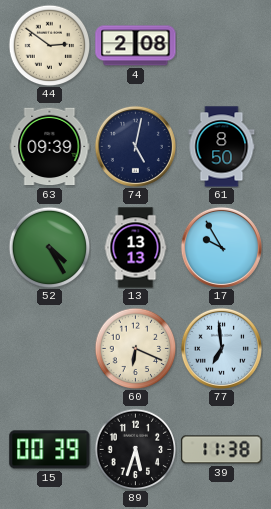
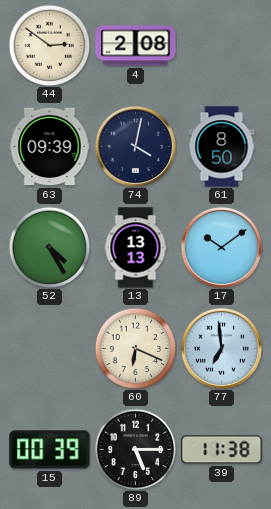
74: 5:02 -> 4:02
17: 9:55 -> 10:09
89: 5:33 -> 5:15
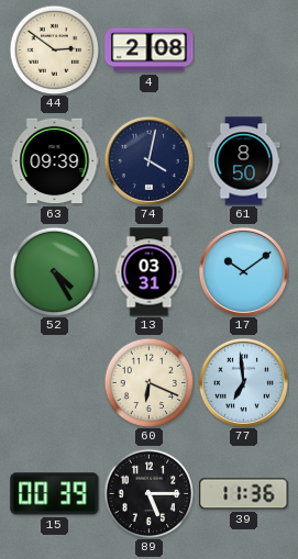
13: 13:13 -> 03:31
39: 11:38 -> 11:36
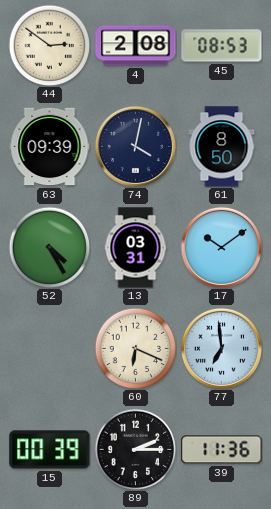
45: none -> 08:53
89: 5:15 -> 2:15
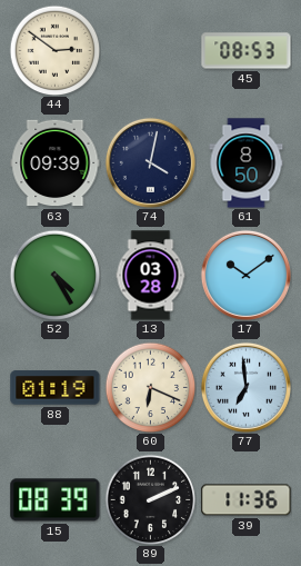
4: 2:08 -> none
13: 03:31 -> 03:28
88: none -> 01:19
15: 00:39 -> 08:39
89: 2:15 -> 2:11
